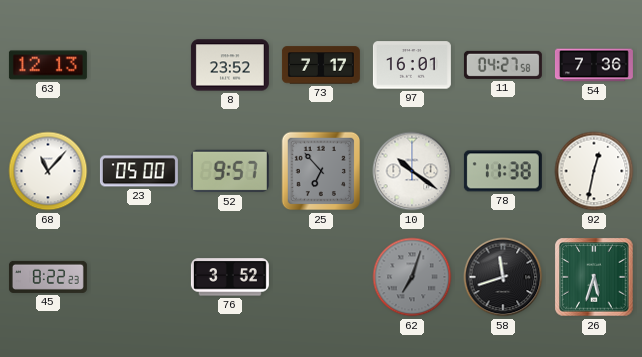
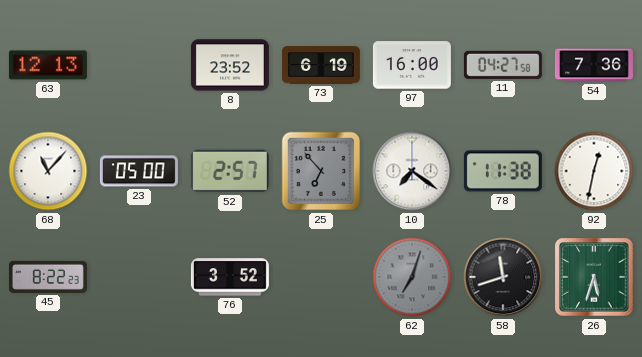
73: 7:17 -> 6:19
97: 16:01 -> 16:00
52: 9:57 -> 2:57
10: 10:21 -> 7:21
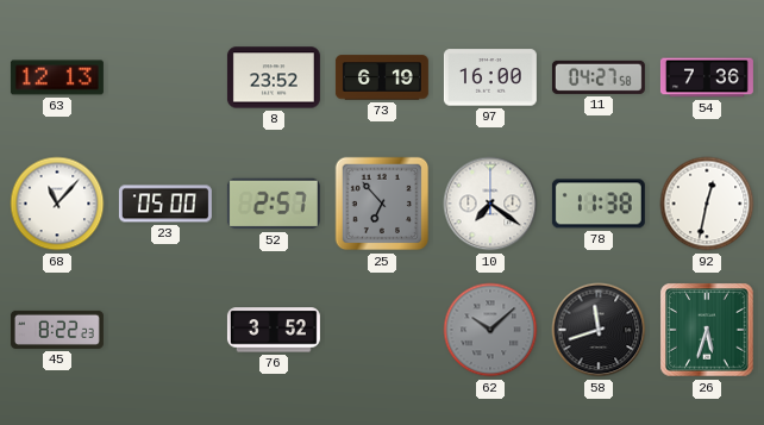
62: 7:03 -> 10:08
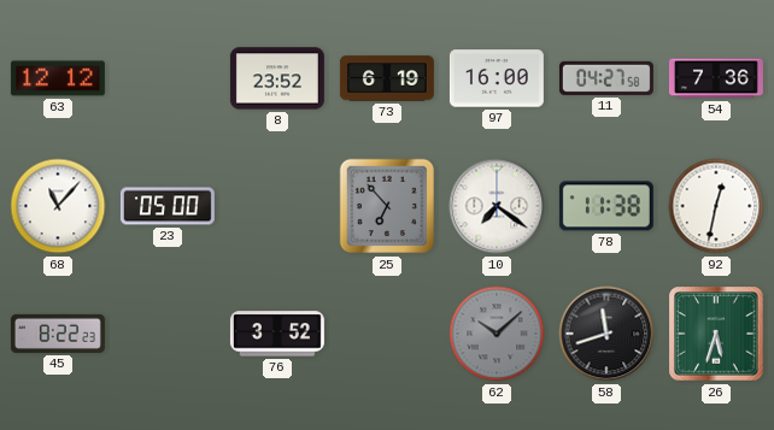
63: 12:13 -> 12:12
52: 2:57 -> none
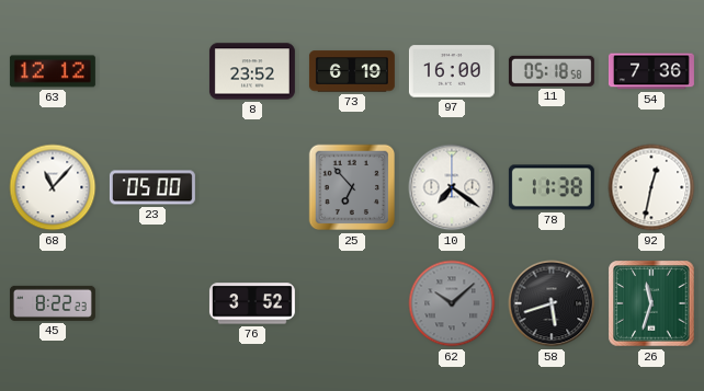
11: 04:27 -> 05:18
58: 11:42 -> 5:42
26: 5:33 -> 11:33
